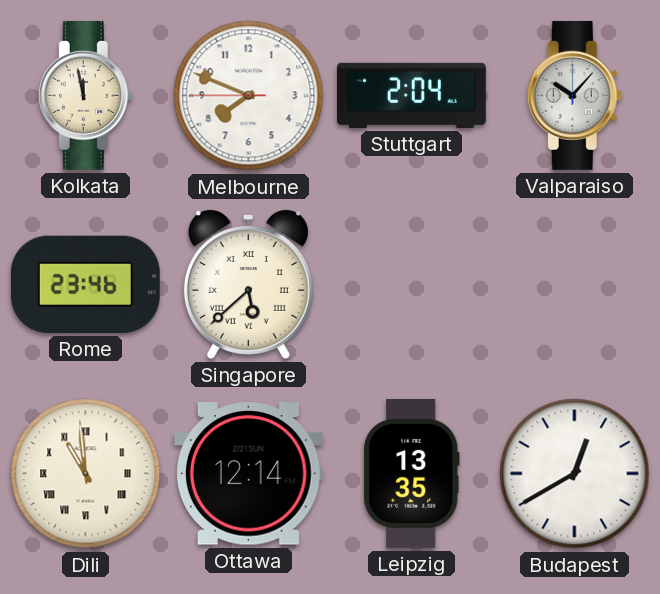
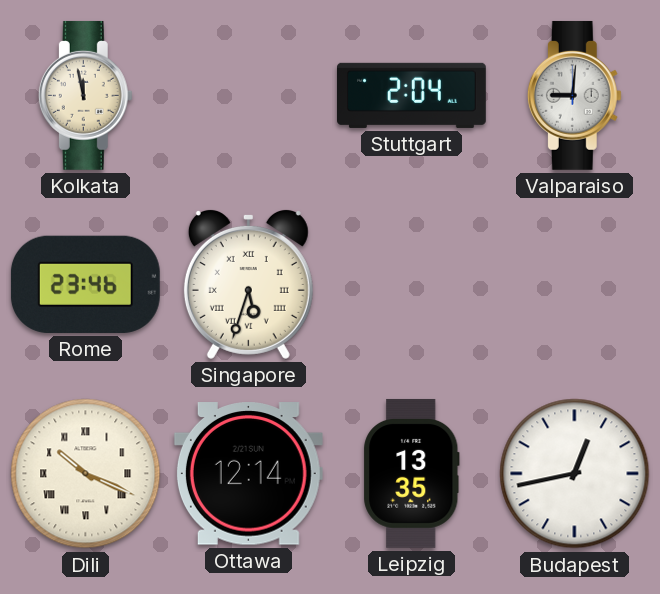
Melbourne: 7:48 -> none
Valparaiso: 10:07 -> 9:01
Singapore: 5:38 -> 5:33
Dili: 10:59 -> 10:19
Budapest: 12:40 -> 12:43
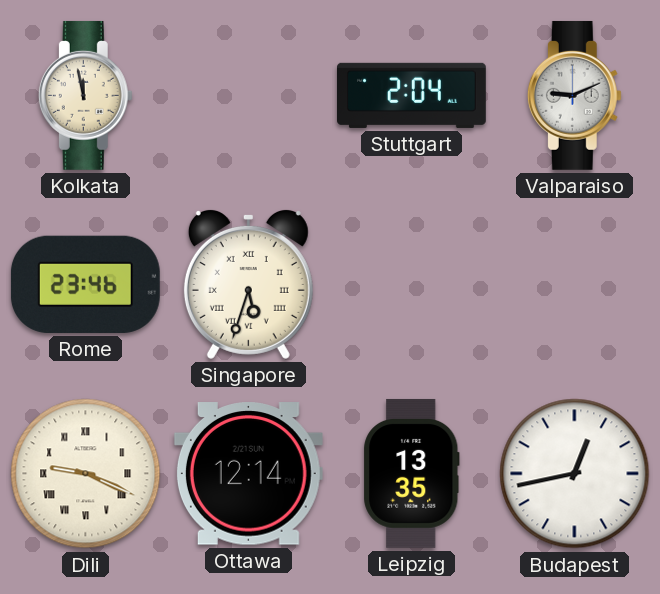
Valparaiso: 9:01 -> 9:11
Dili: 10:19 -> 9:19
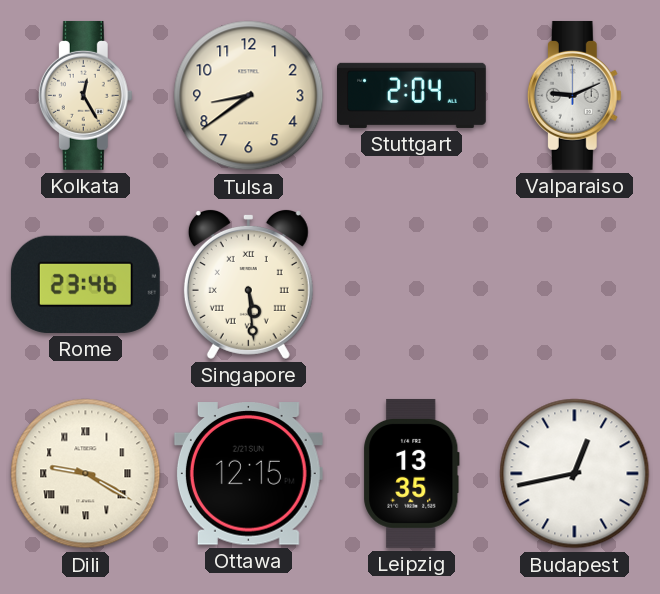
Kolkata: 11:58 -> 12:25
Tulsa: none -> 8:39
Singapore: 5:33 -> 5:29
Dili: 9:19 -> 9:20
Ottawa: 12:14 -> 12:15
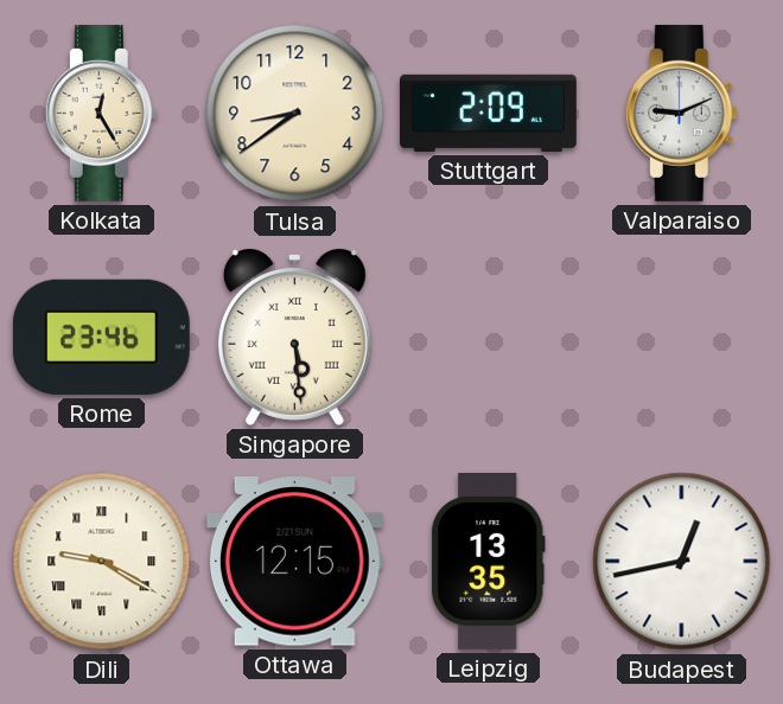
Stuttgart: 2:04 -> 2:09
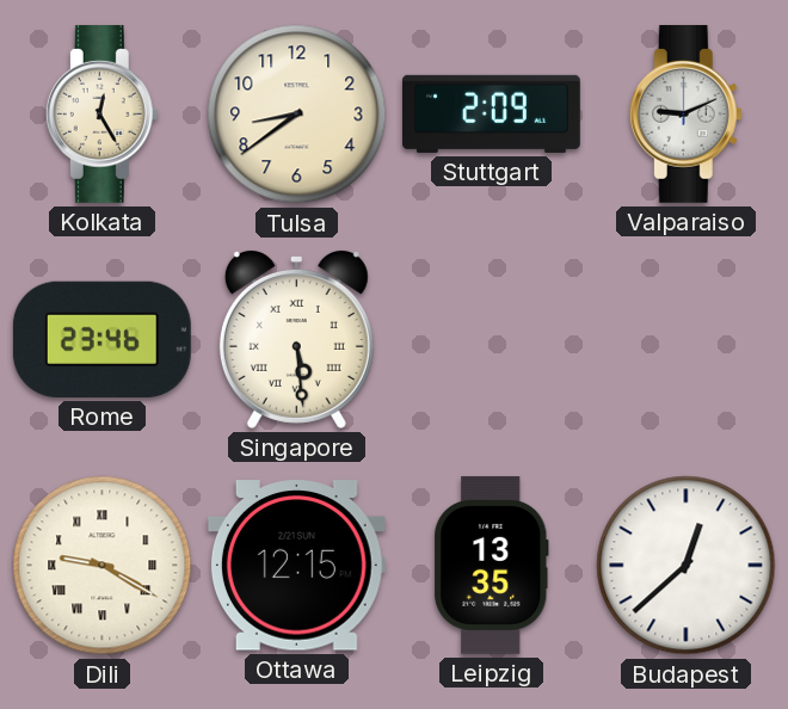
Budapest: 12:43 -> 12:38
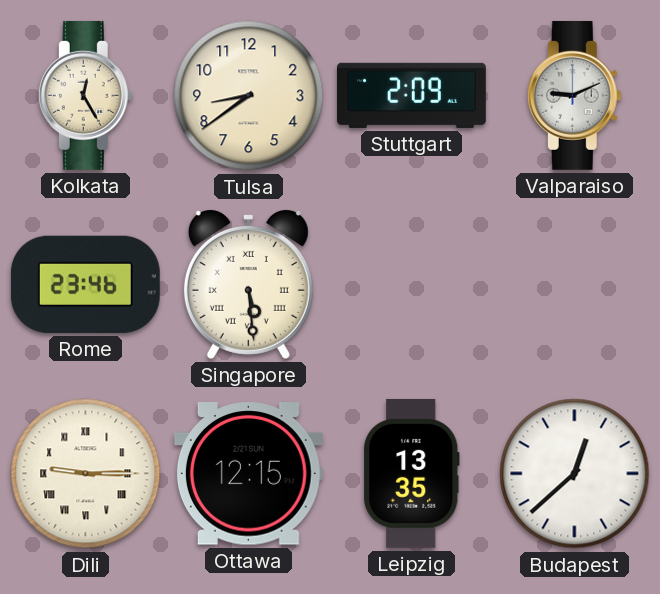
Dili: 9:20 -> 9:15
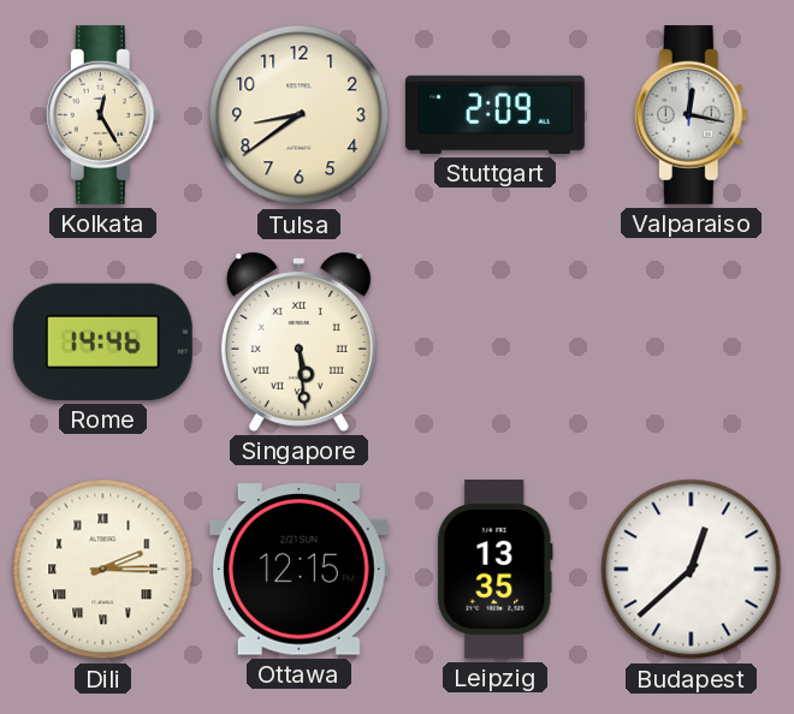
Valparaiso: 9:11 -> 12:17
Rome: 23:46 -> 14:46
Dili: 9:15 -> 2:15
